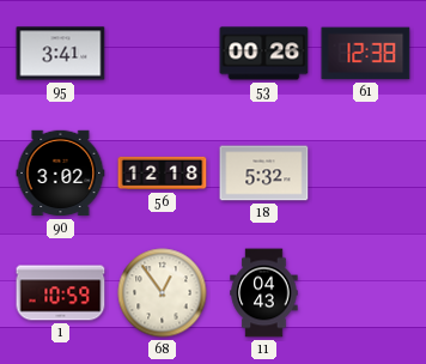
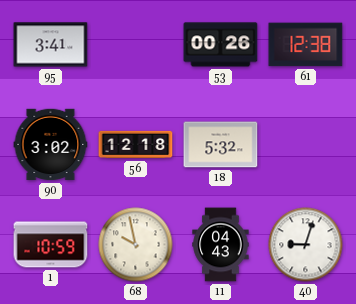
68: 12:54 -> 9:58
40: none -> 9:03
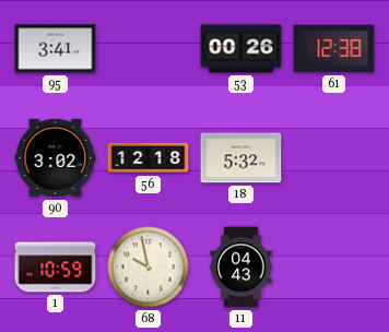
40: 9:03 -> none
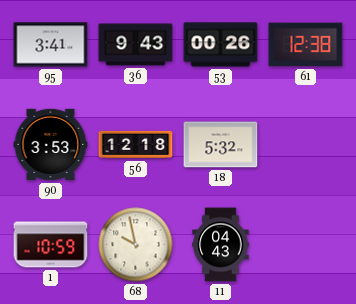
36: none -> 9:43
90: 3:02 -> 3:53
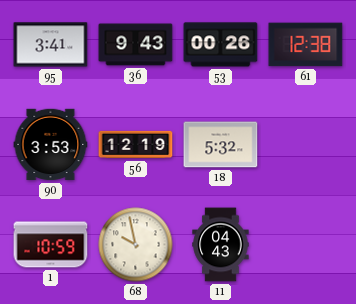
56: 12:18 -> 12:19
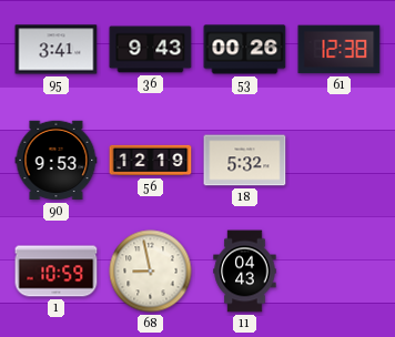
90: 3:53 -> 9:53
68: 9:58 -> 8:58
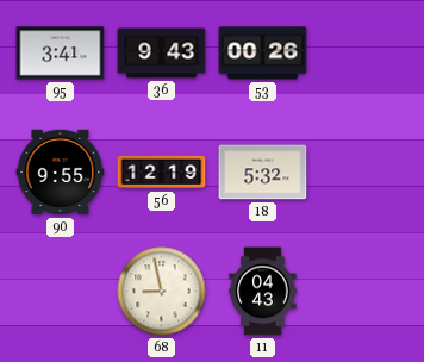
61: 12:38 -> none
90: 9:53 -> 9:55
1: 10:59 -> none
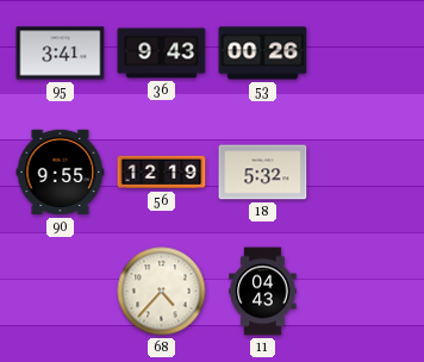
68: 8:58 -> 4:37
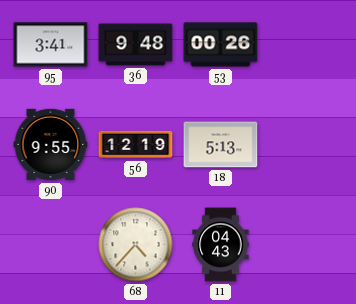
36: 9:43 -> 9:48
18: 5:32 -> 5:13
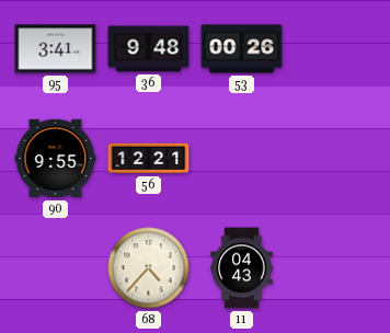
56: 12:19 -> 12:21
18: 5:13 -> none
